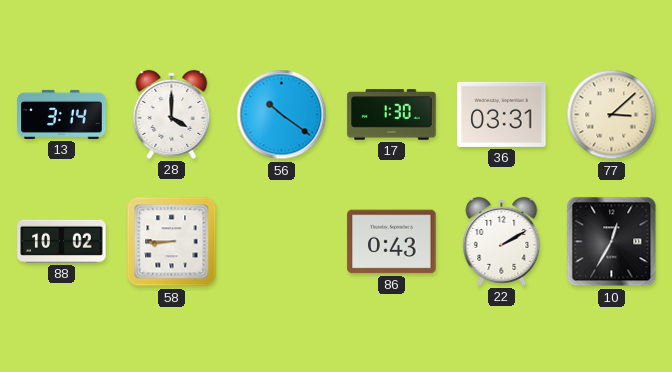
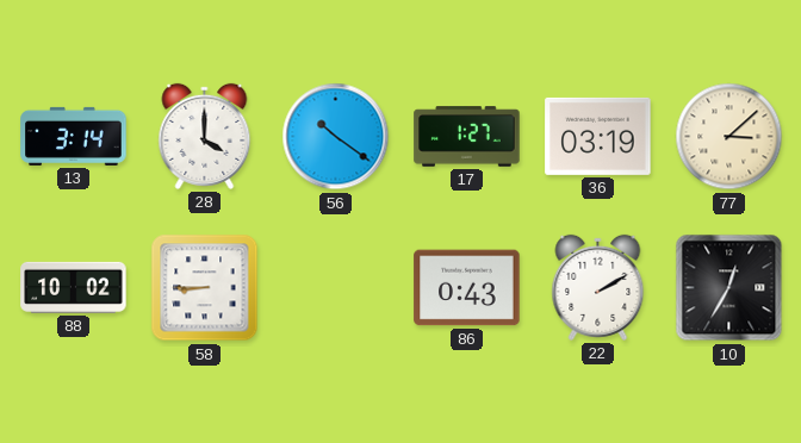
17: 1:30 -> 1:27
36: 03:31 -> 03:19
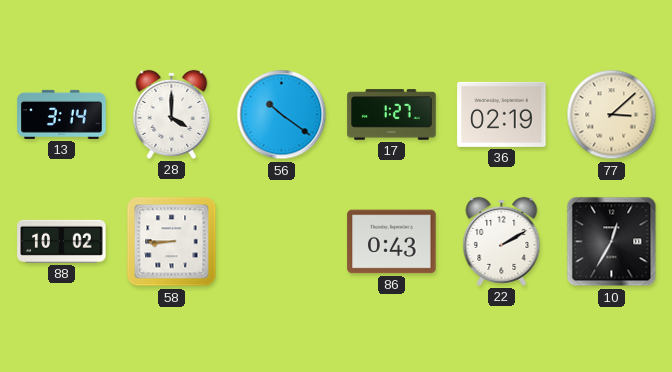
36: 03:19 -> 02:19
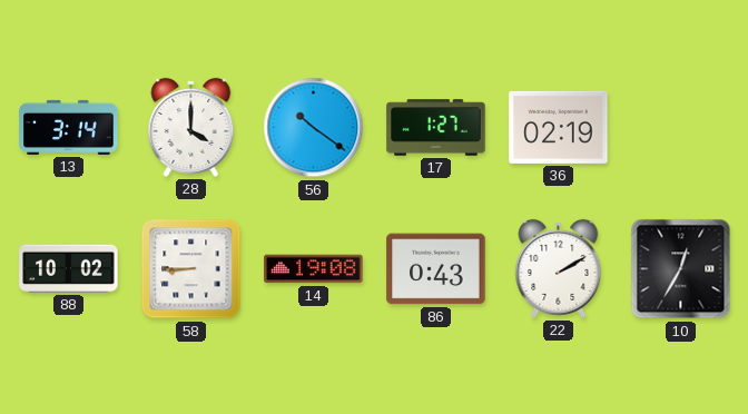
77: 3:08 -> none
14: none -> 19:08
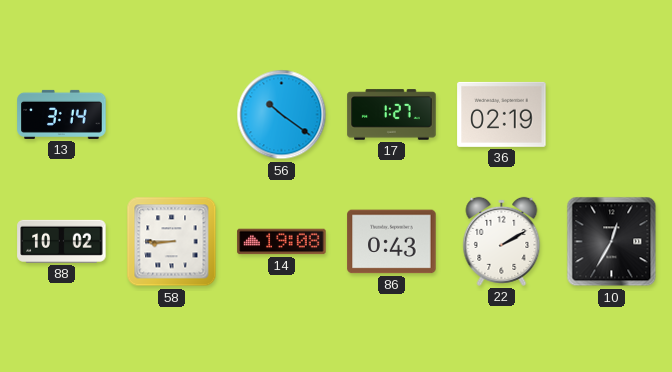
28: 4:00 -> none
